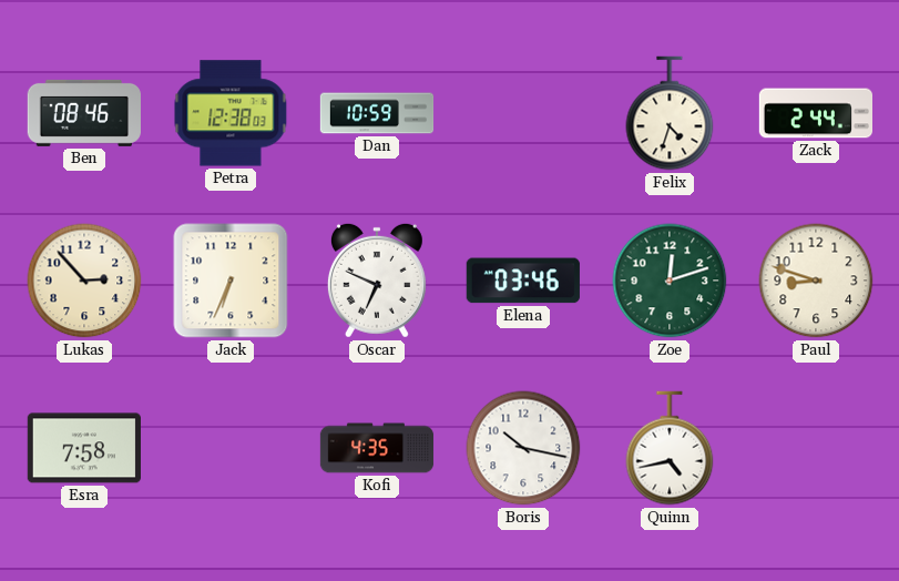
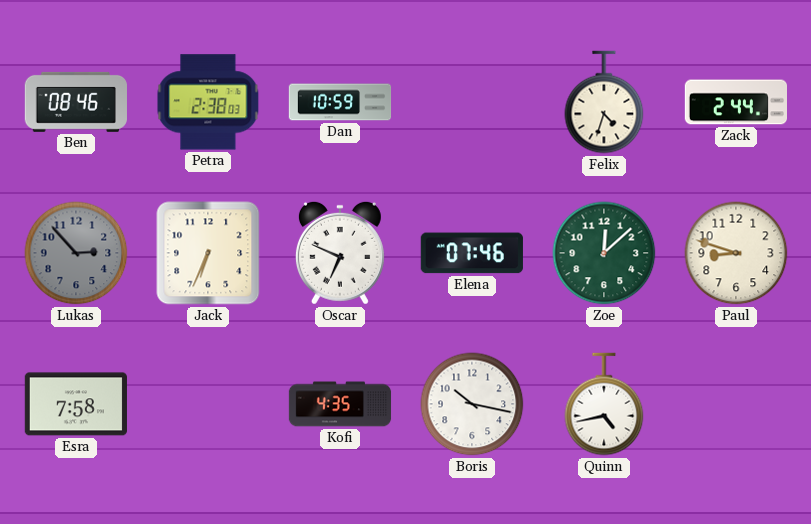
Petra: 12:38 -> 2:38
Lukas dial: cream -> grey
Elena: 03:46 -> 07:46
Zoe: 12:12 -> 12:08
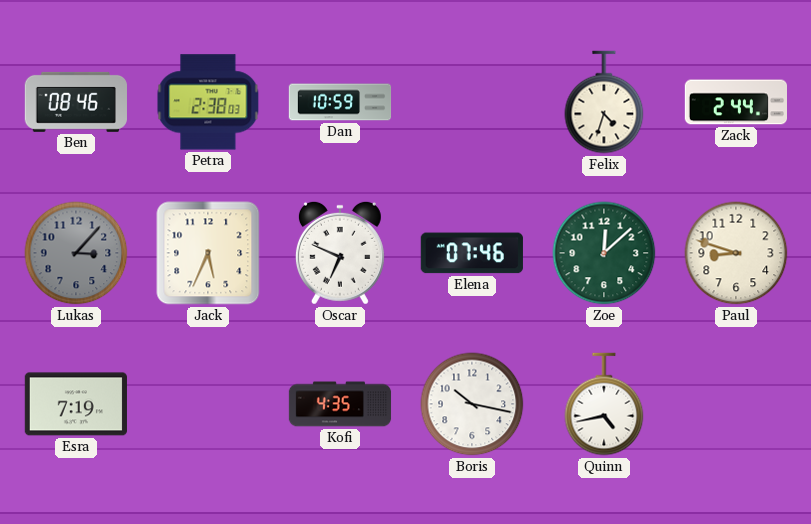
Lukas: 2:53 -> 3:07
Jack: 6:34 -> 5:34
Esra: 7:58 -> 7:19
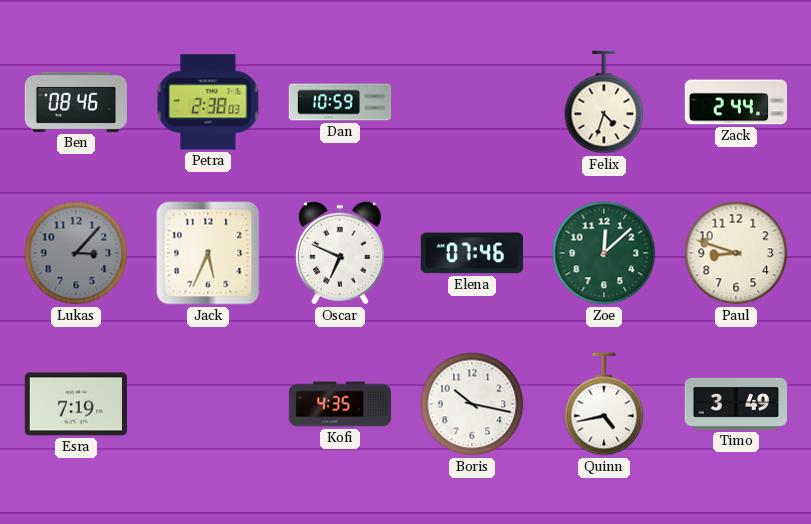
Timo: none -> 3:49
